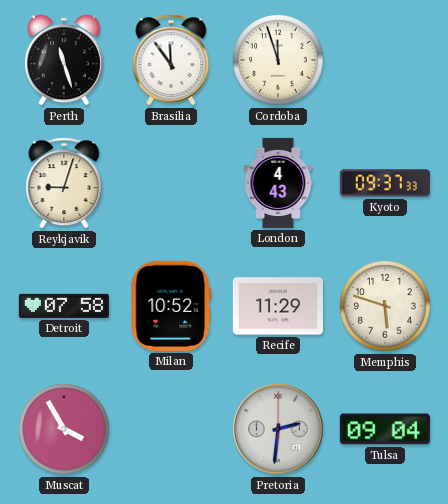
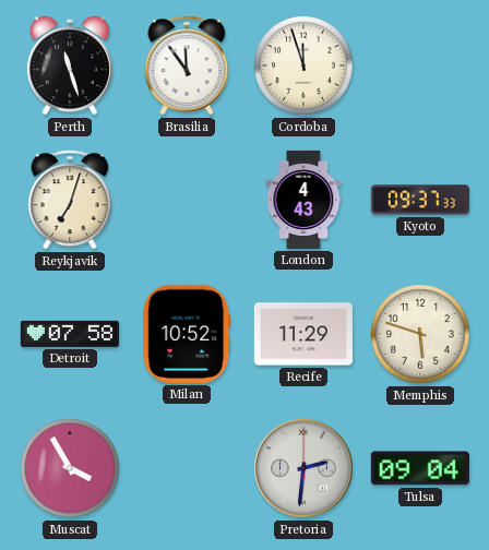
Reykjavik: 9:03 -> 7:03
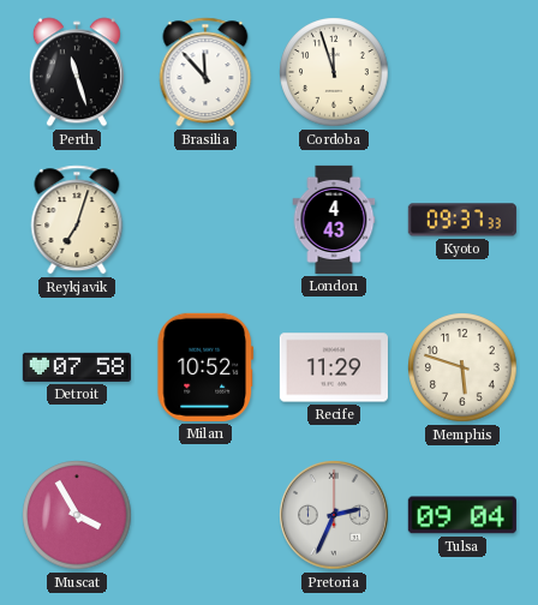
Brasilia: 11:54 -> 11:53
Pretoria: 2:31 -> 2:34
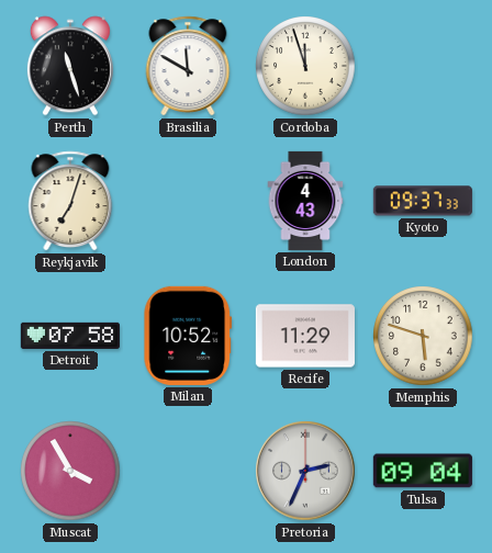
Brasilia: 11:53 -> 11:50
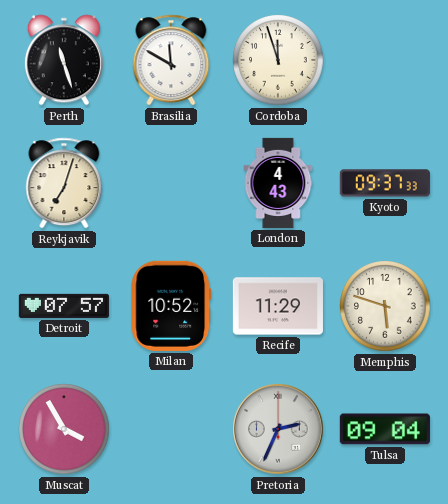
Detroit: 07:58 -> 07:57
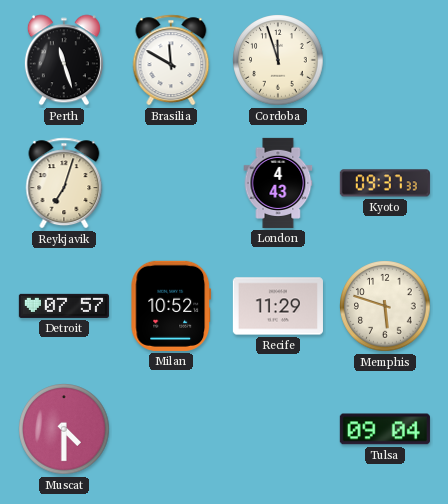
Muscat: 3:55 -> 4:30
Pretoria: 2:34 -> none
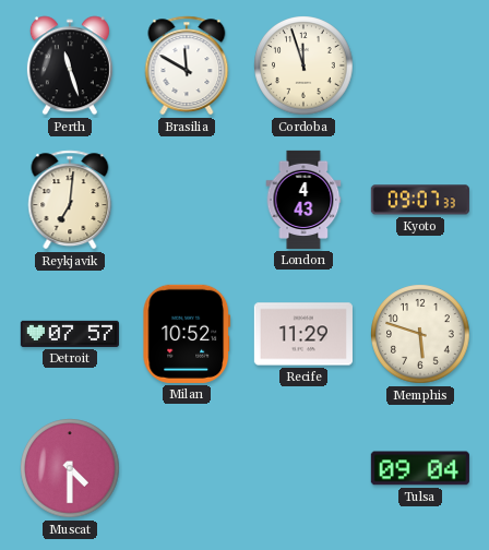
Reykjavik: 7:03 -> 7:01
Kyoto: 09:37 -> 09:07
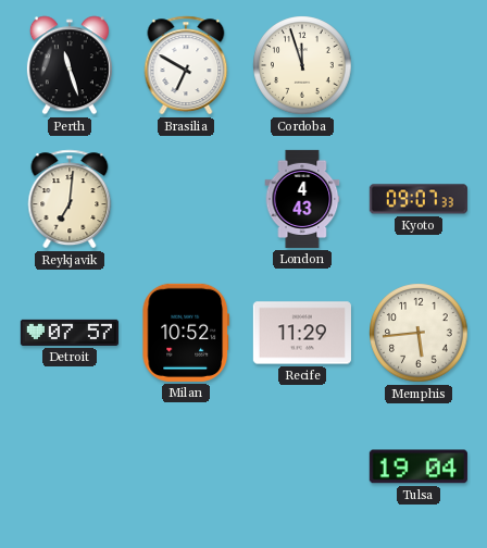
Brasilia: 11:50 -> 6:50
Memphis: 5:48 -> 5:44
Muscat: 4:30 -> none
Tulsa: 09:04 -> 19:04
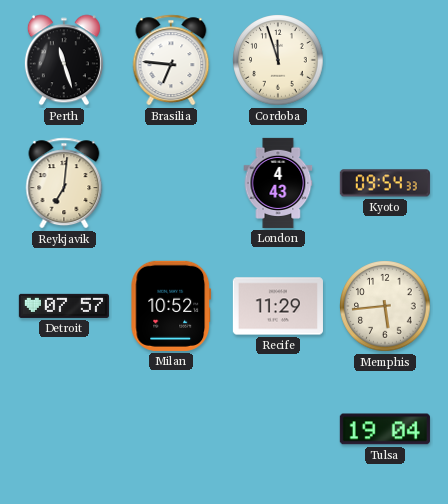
Brasilia: 6:50 -> 6:46
Kyoto: 09:07 -> 09:54
